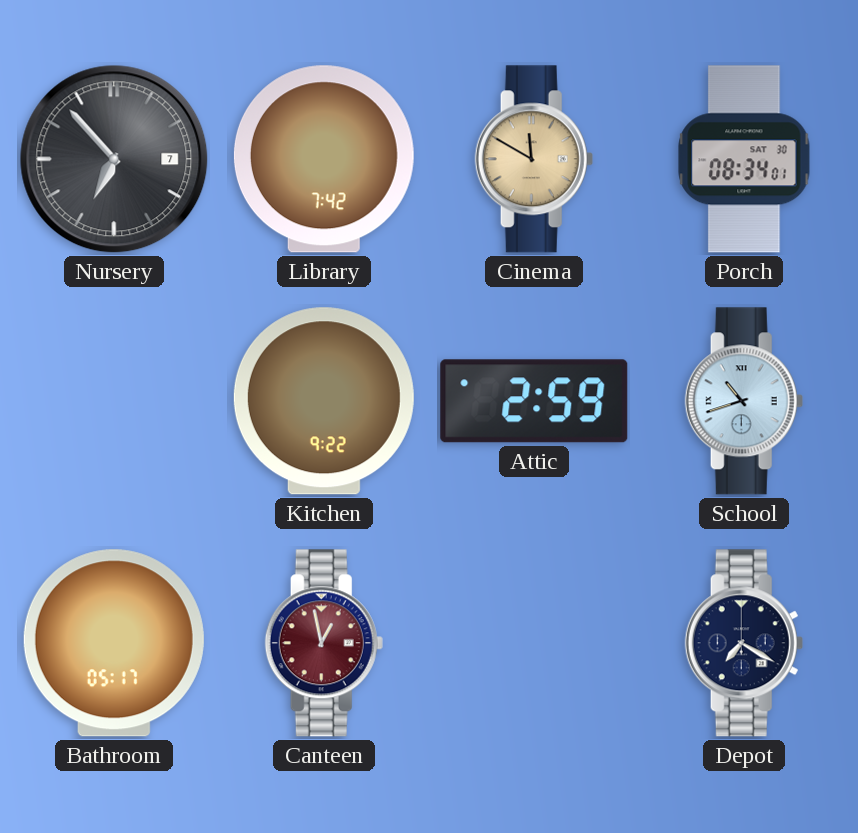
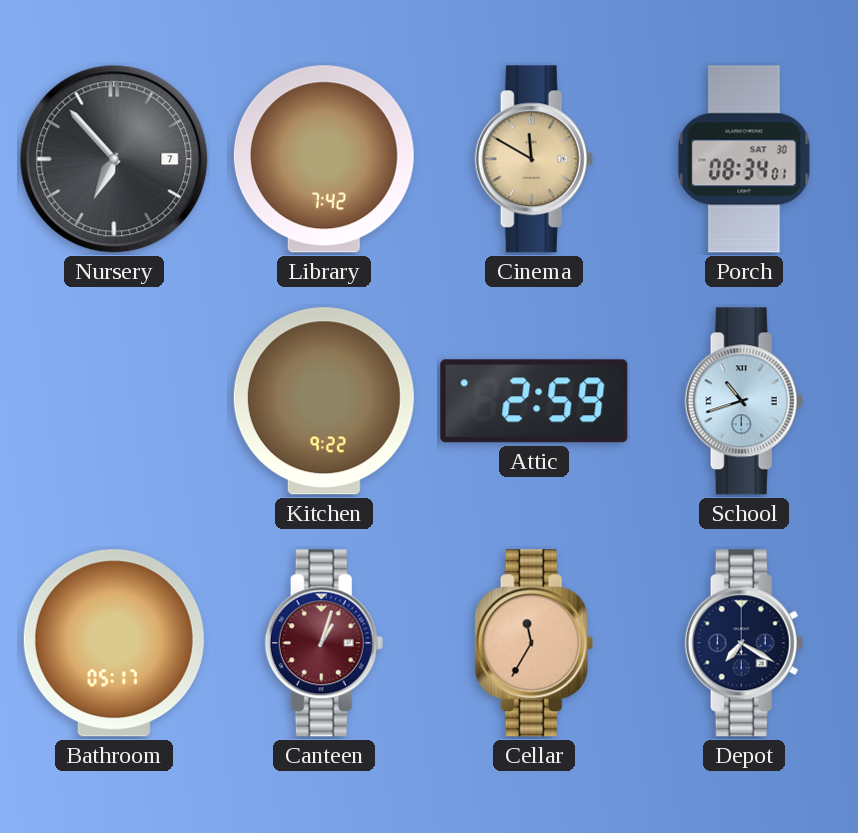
Canteen: 12:58 -> 1:03
Cellar: none -> 11:35
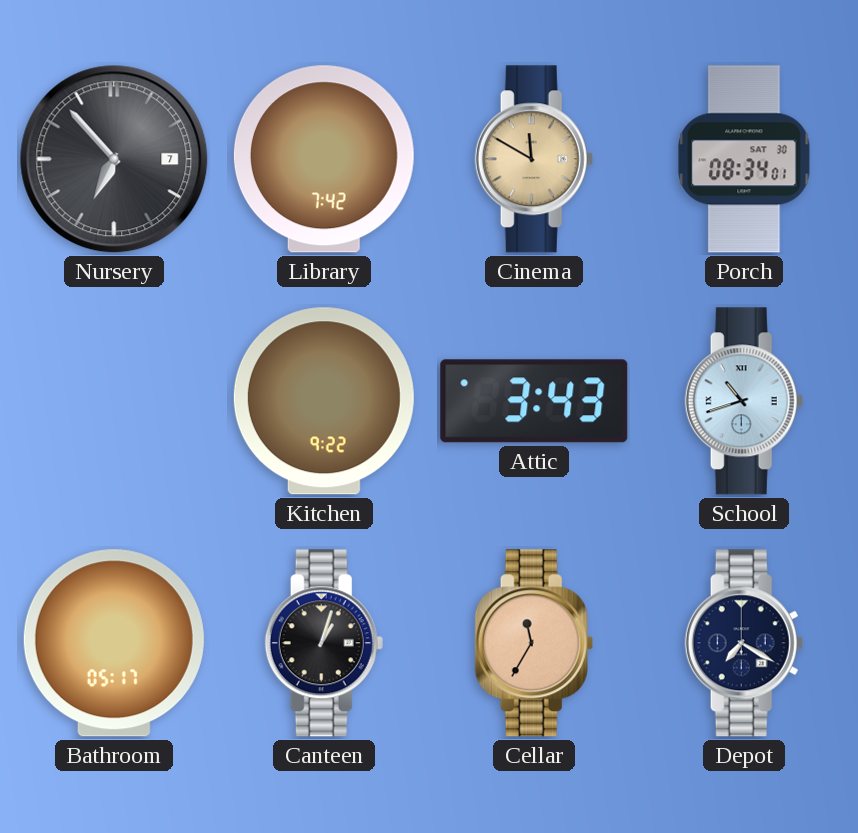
Attic: 2:59 -> 3:43
Canteen dial: burgundy -> black
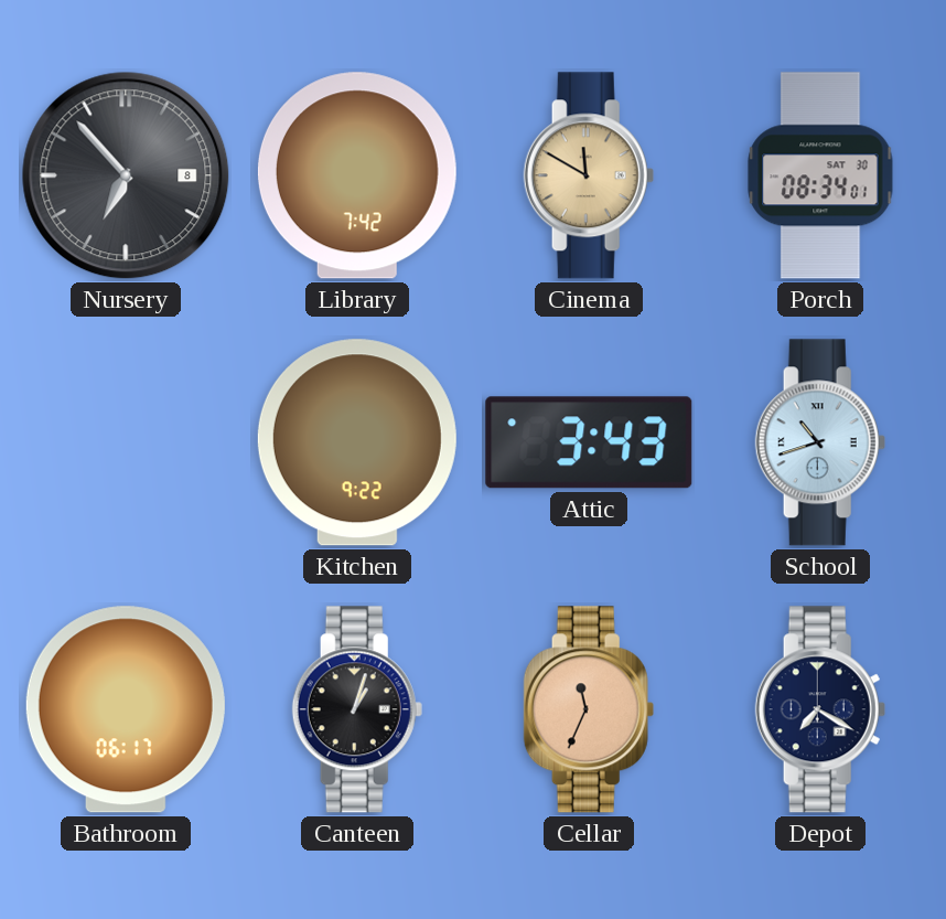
Nursery date: 7 -> 8
Bathroom: 05:17 -> 06:17
Cellar: 11:35 -> 11:34
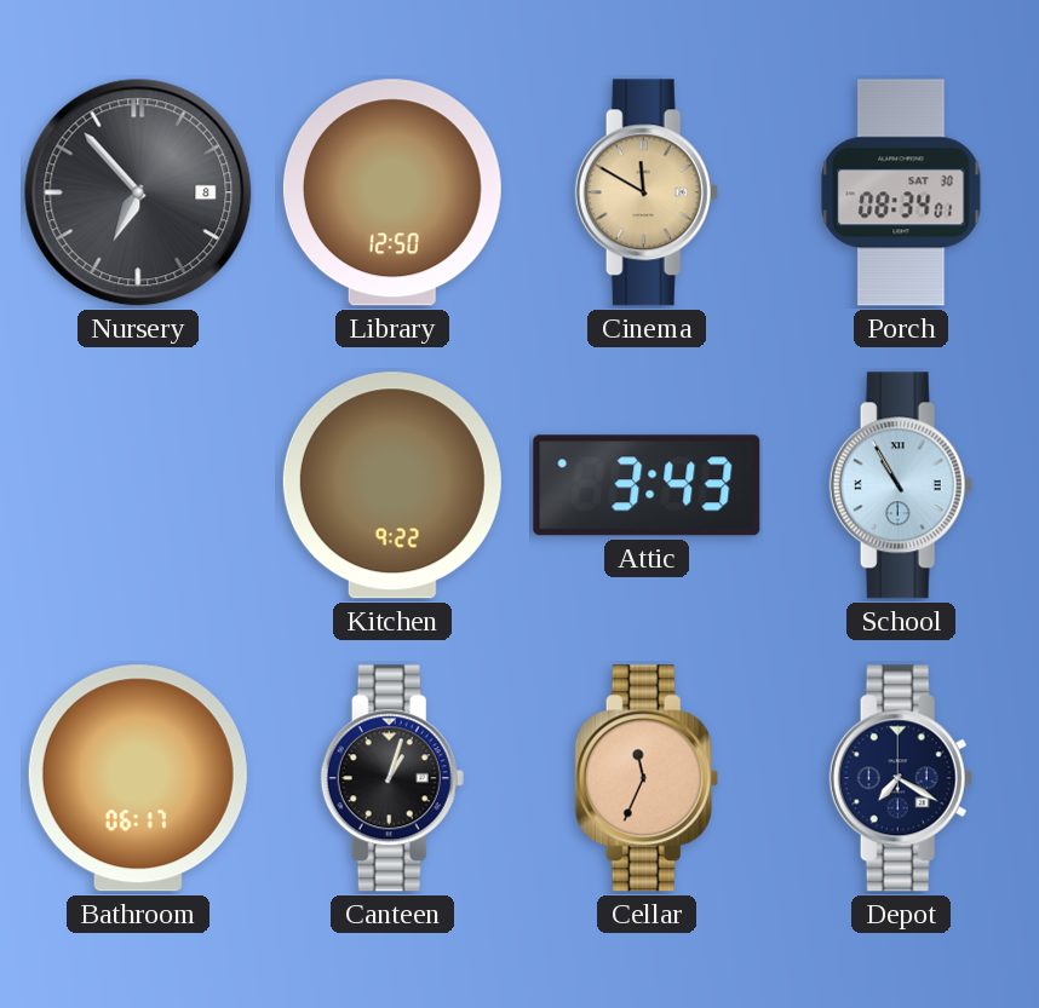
Library: 7:42 -> 12:50
School: 10:42 -> 10:55
